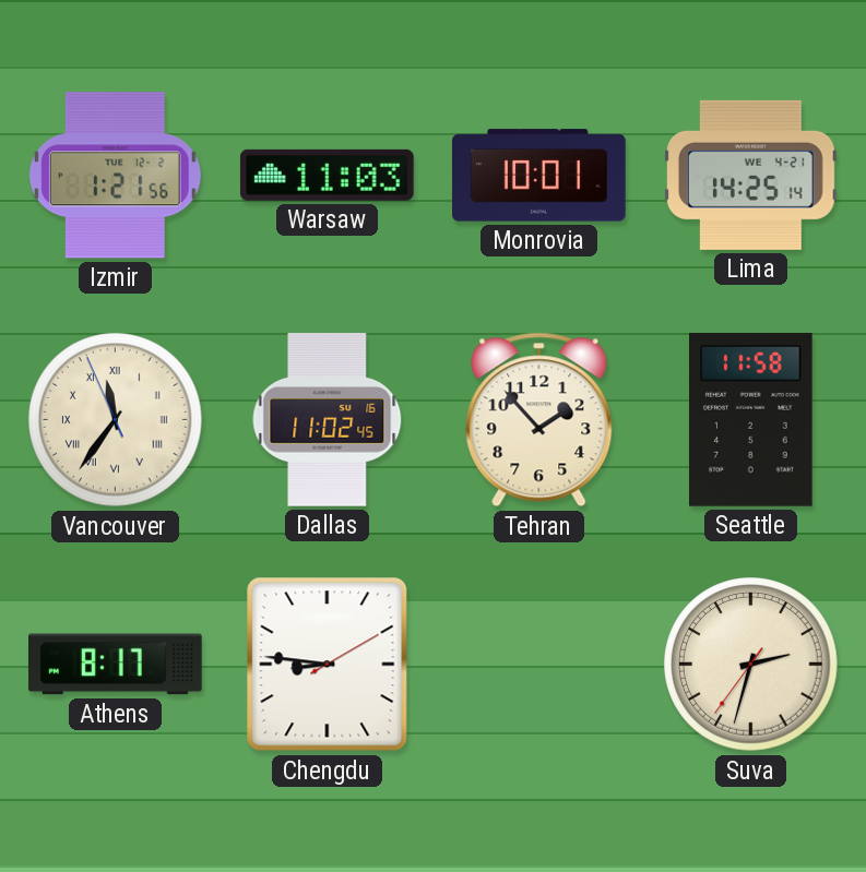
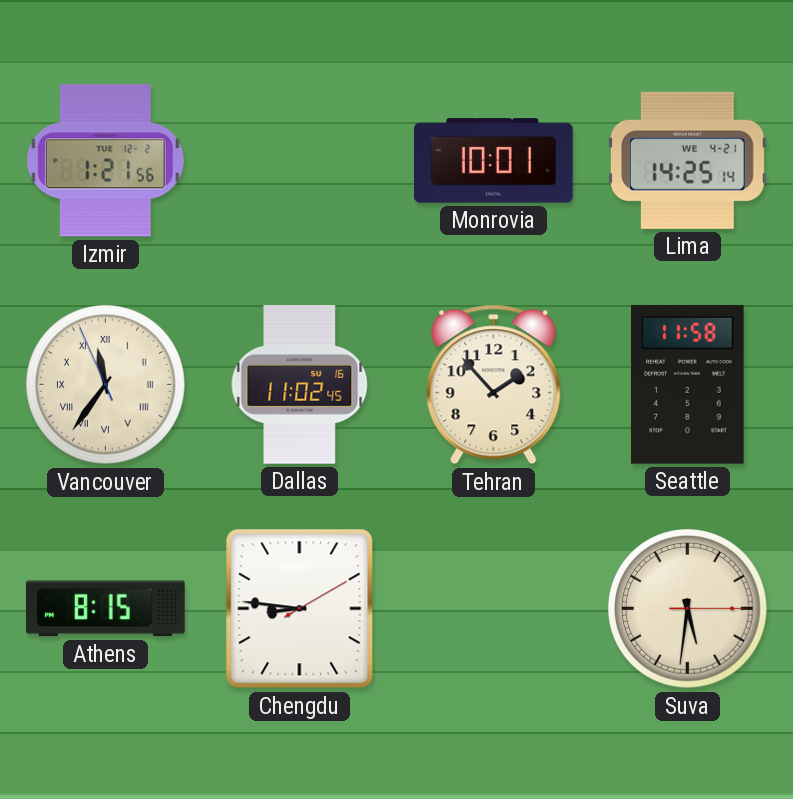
Warsaw: 11:03 -> none
Athens: 8:17 -> 8:15
Suva: 2:32 -> 5:31
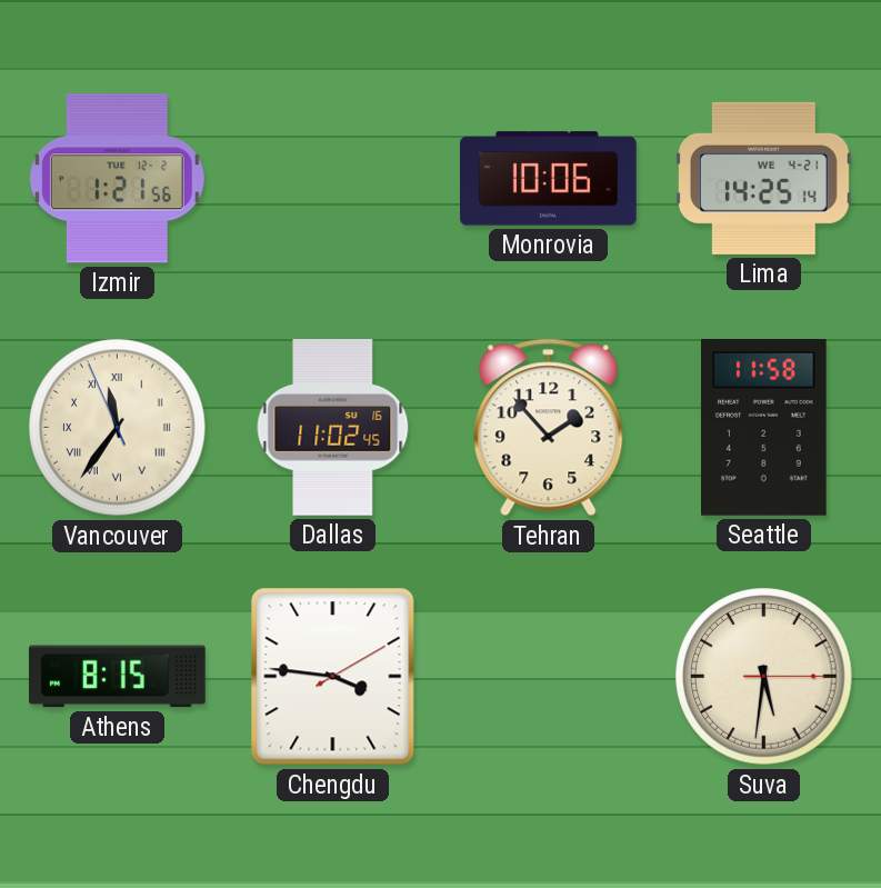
Monrovia: 10:01 -> 10:06
Chengdu: 8:46 -> 3:46
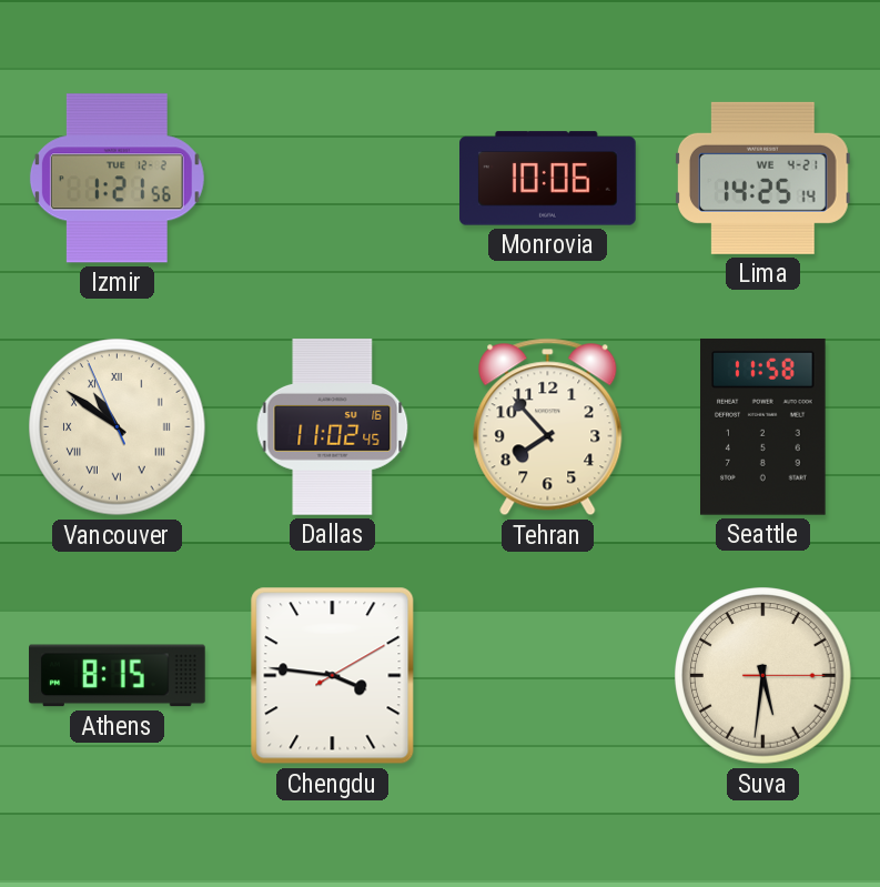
Vancouver: 11:35 -> 10:50
Tehran: 1:53 -> 7:53
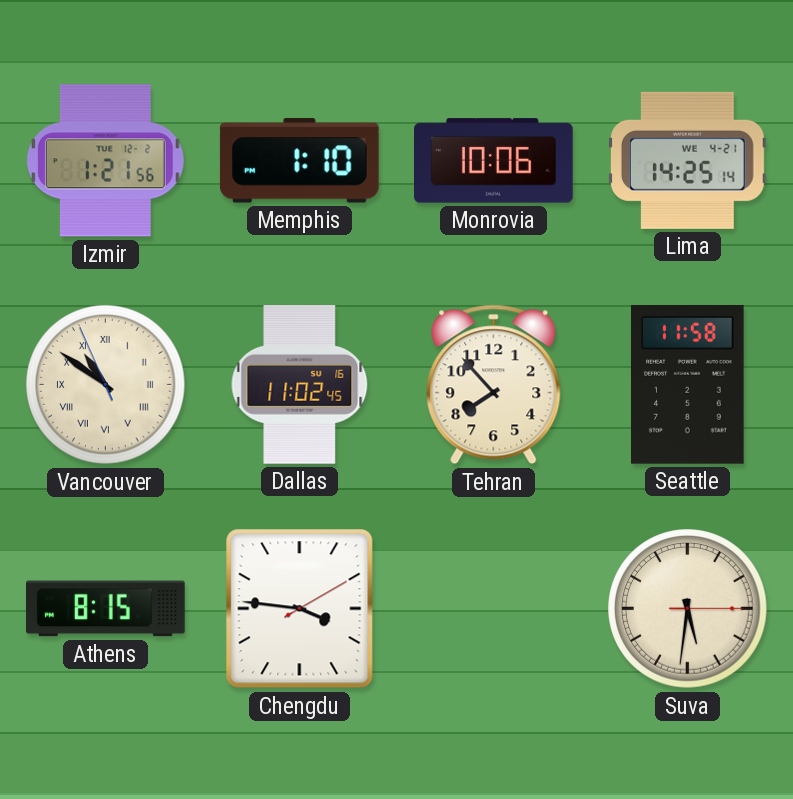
Memphis: none -> 1:10
